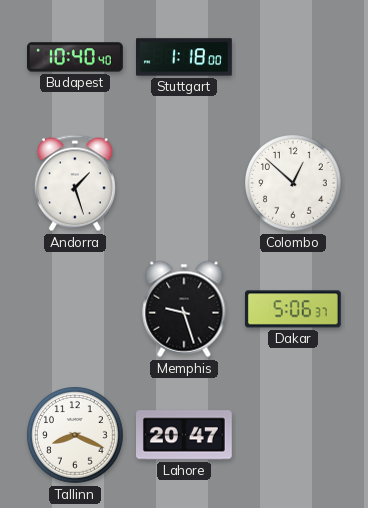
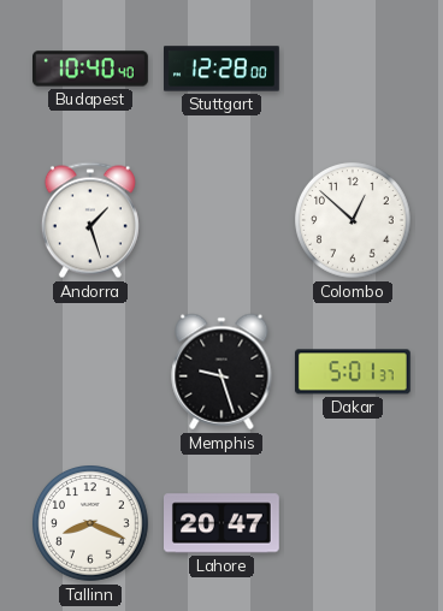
Stuttgart: 1:18 -> 12:28
Dakar: 5:06 -> 5:01
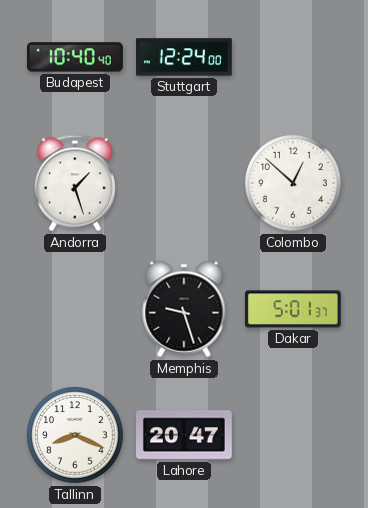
Stuttgart: 12:28 -> 12:24
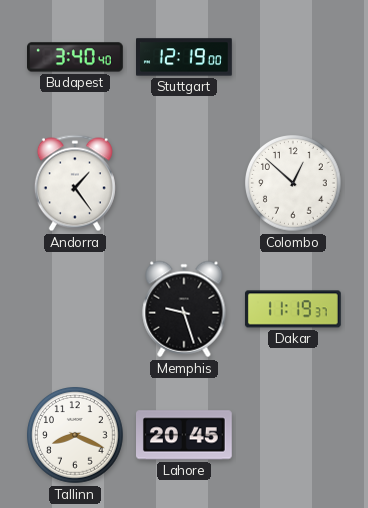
Budapest: 10:40 -> 3:40
Stuttgart: 12:24 -> 12:19
Andorra: 1:27 -> 1:24
Dakar: 5:01 -> 11:19
Lahore: 20:47 -> 20:45
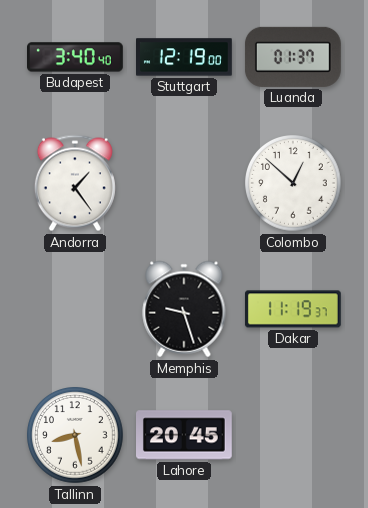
Luanda: none -> 01:37
Tallinn: 8:19 -> 8:28
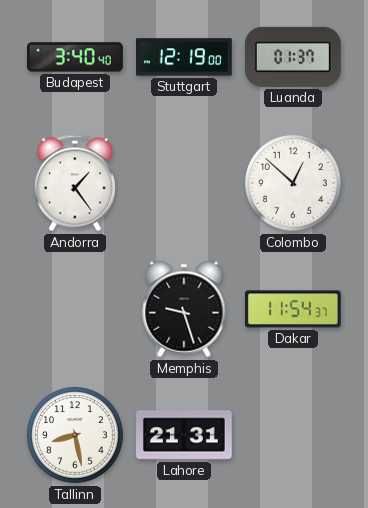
Dakar: 11:19 -> 11:54
Lahore: 20:45 -> 21:31
